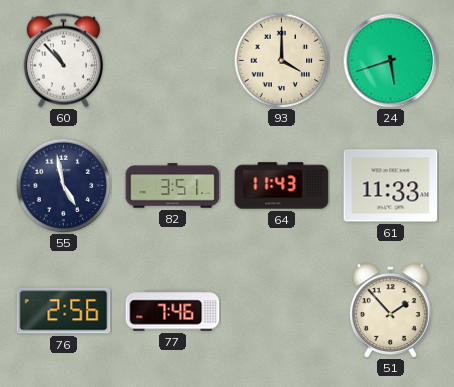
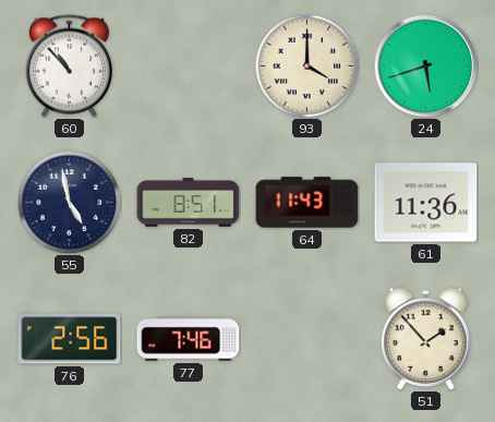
82: 3:51 -> 8:51
61: 11:33 -> 11:36
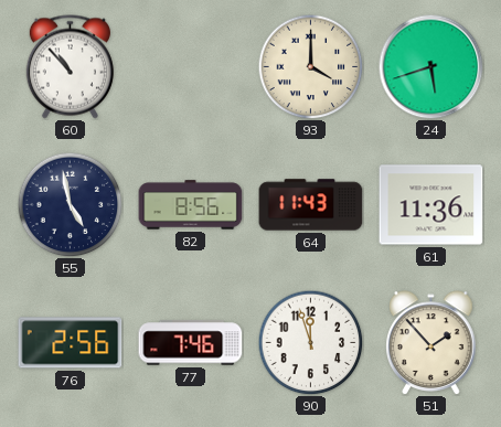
82: 8:51 -> 8:56
90: none -> 11:57
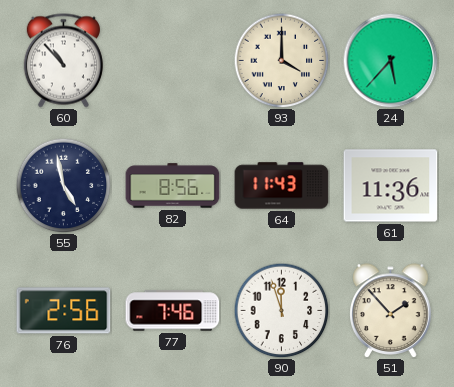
24: 5:42 -> 5:37
